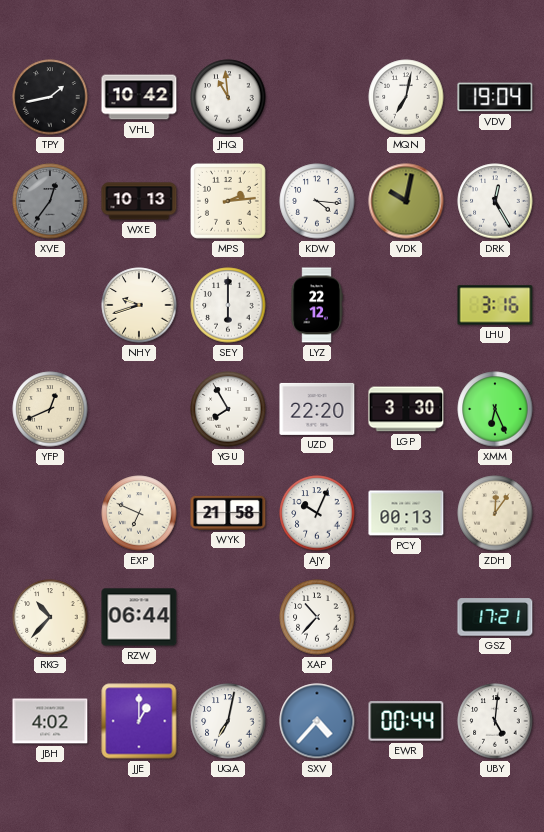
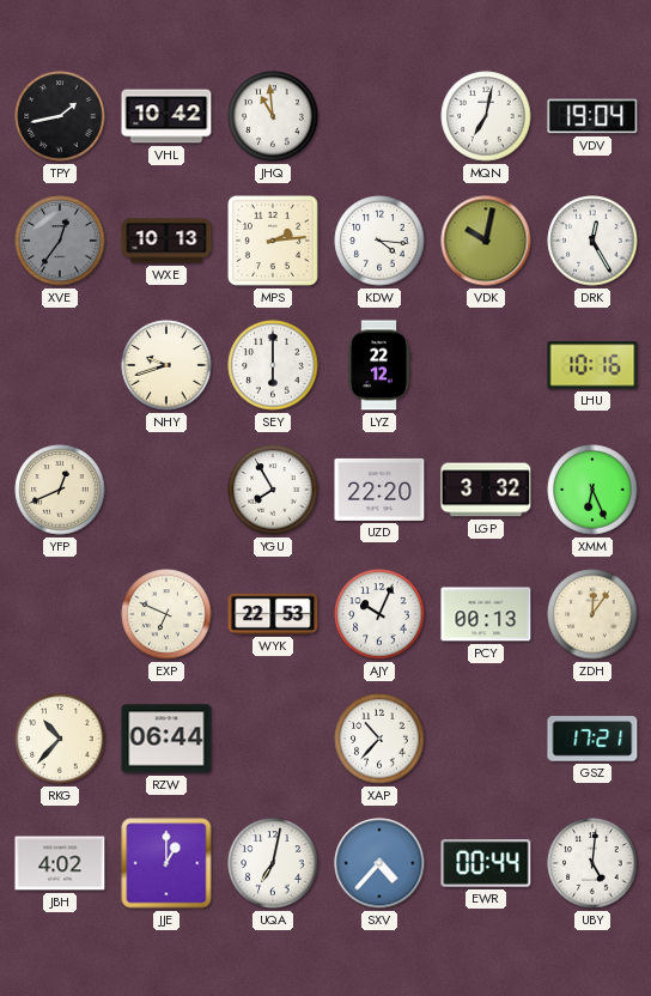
LHU: 3:16 -> 10:16
LGP: 3:30 -> 3:32
WYK: 21:58 -> 22:53
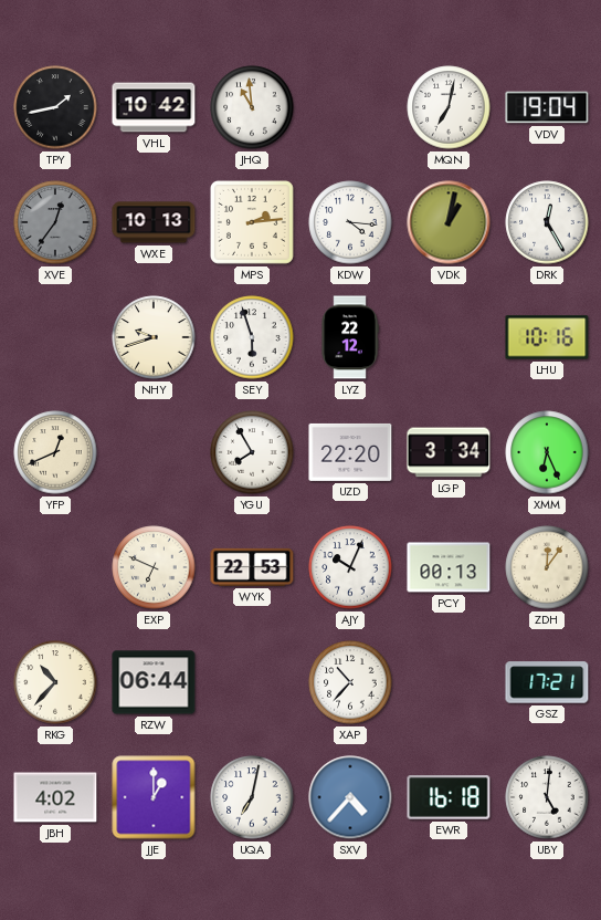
VDK: 10:02 -> 1:02
SEY: 6:00 -> 5:57
LGP: 3:32 -> 3:34
EWR: 00:44 -> 16:18
